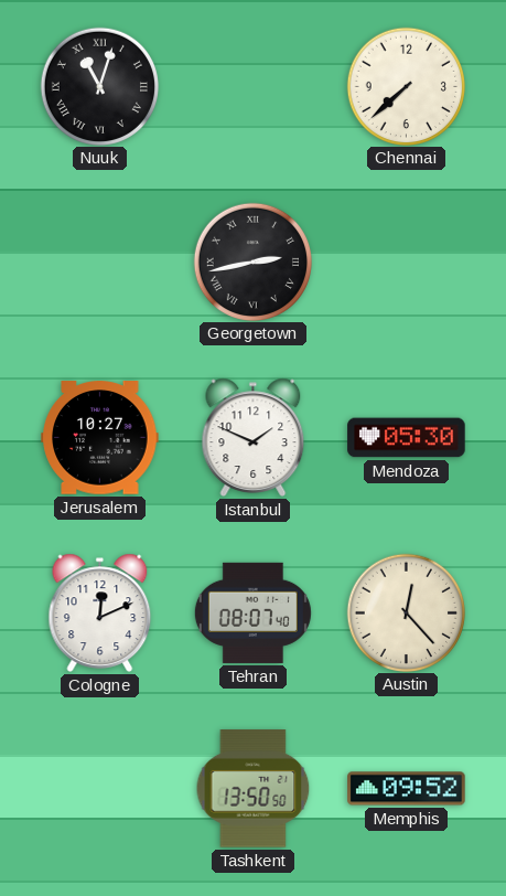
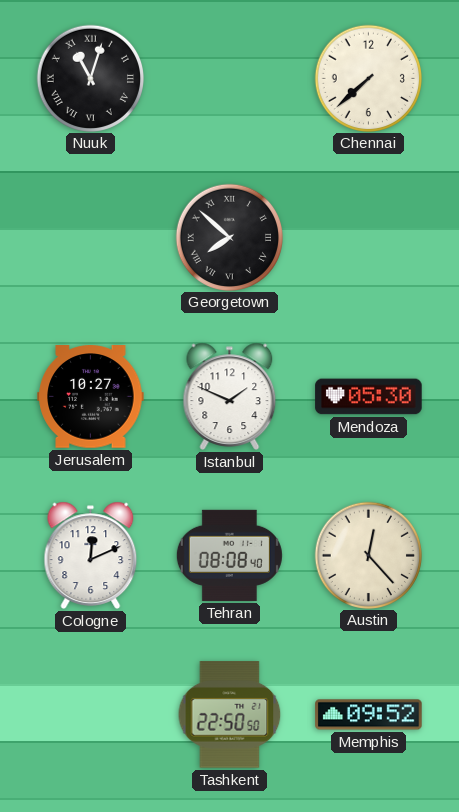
Georgetown: 2:43 -> 7:52
Tehran: 08:07 -> 08:08
Tashkent: 13:50 -> 22:50
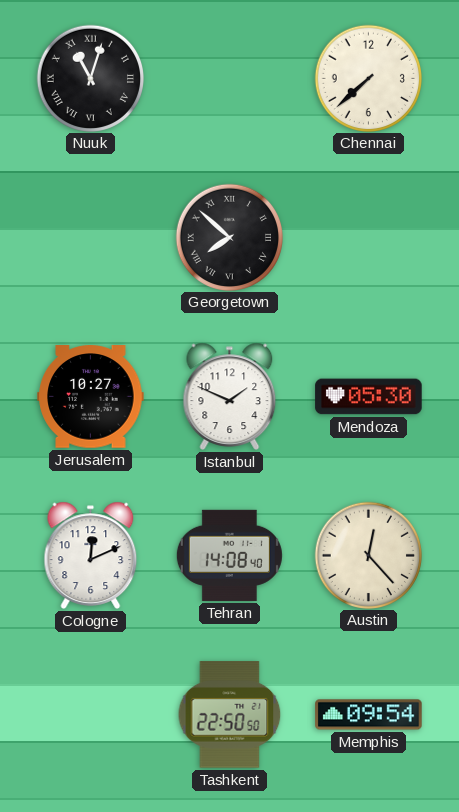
Tehran: 08:08 -> 14:08
Memphis: 09:52 -> 09:54
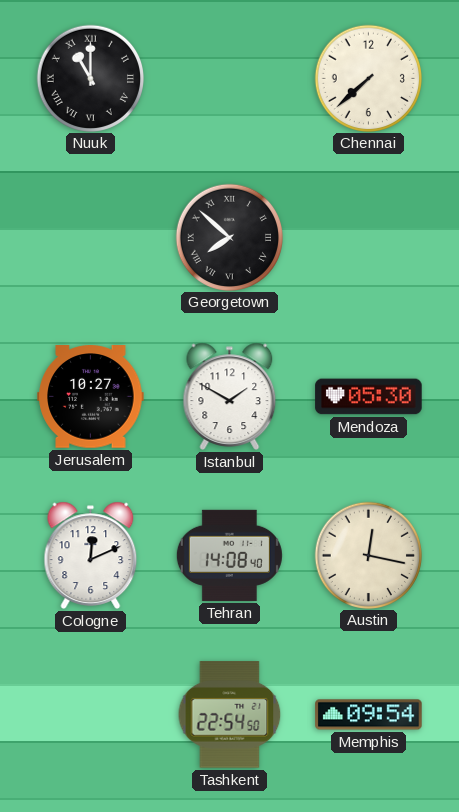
Nuuk: 11:03 -> 11:00
Istanbul: 1:49 -> 1:50
Austin: 12:23 -> 12:17
Tashkent: 22:50 -> 22:54
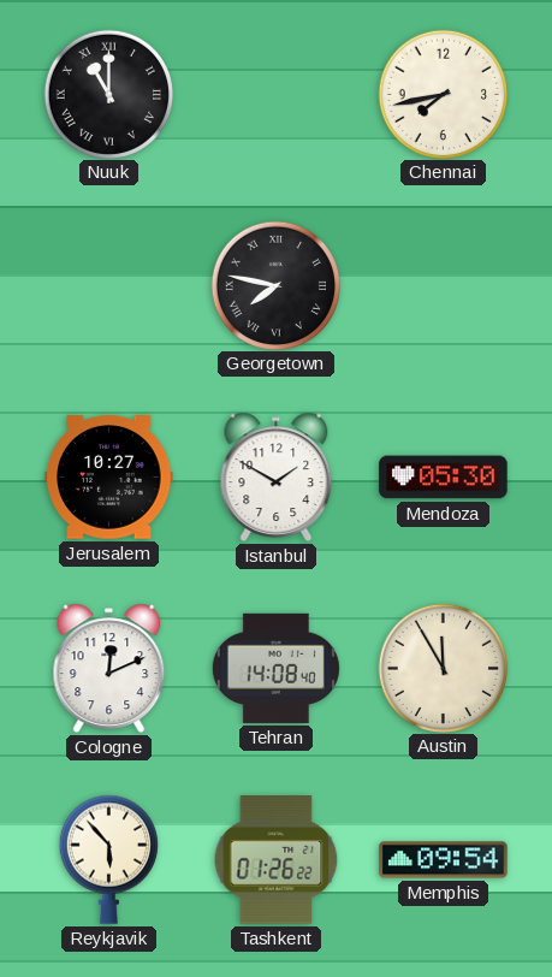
Chennai: 7:38 -> 7:43
Georgetown: 7:52 -> 7:47
Austin: 12:17 -> 11:55
Reykjavik: none -> 5:53
Tashkent: 22:54 -> 01:26
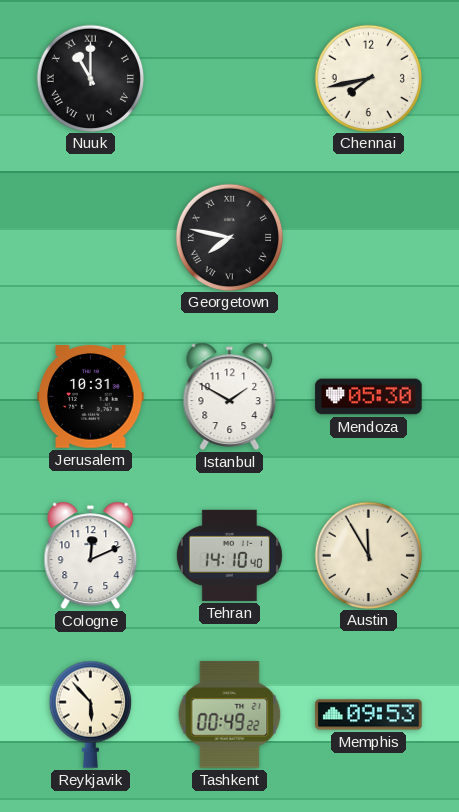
Jerusalem: 10:27 -> 10:31
Tehran: 14:08 -> 14:10
Tashkent: 01:26 -> 00:49
Memphis: 09:54 -> 09:53
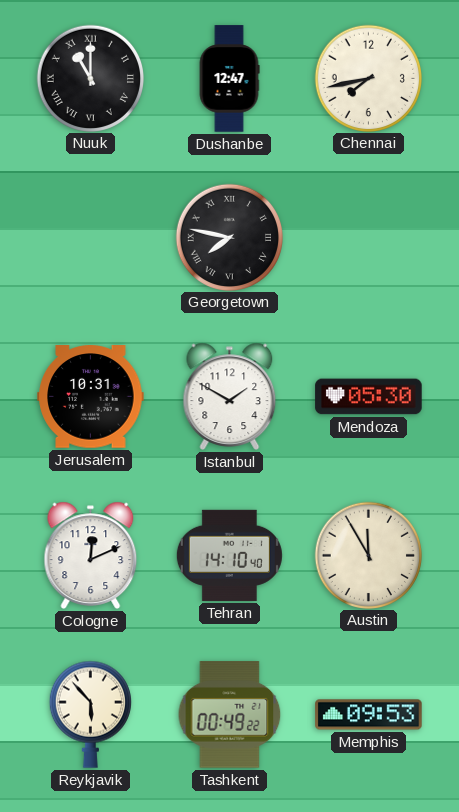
Dushanbe: none -> 12:47
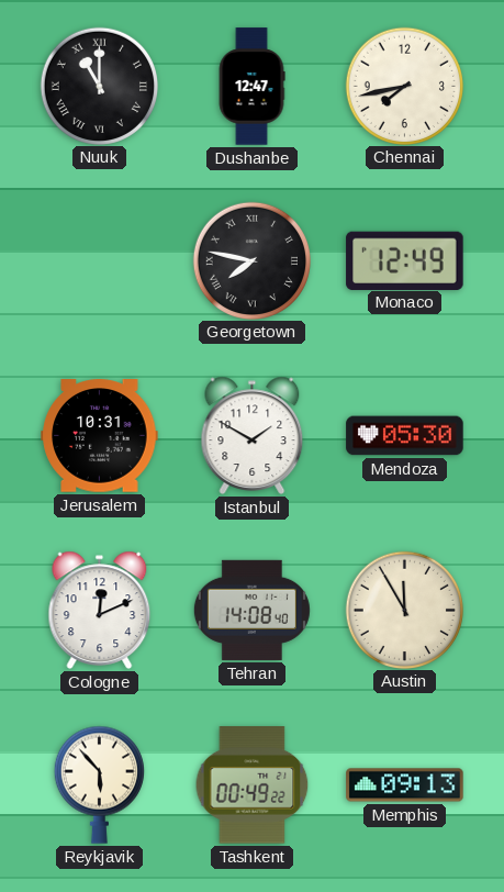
Monaco: none -> 12:49
Tehran: 14:10 -> 14:08
Memphis: 09:53 -> 09:13
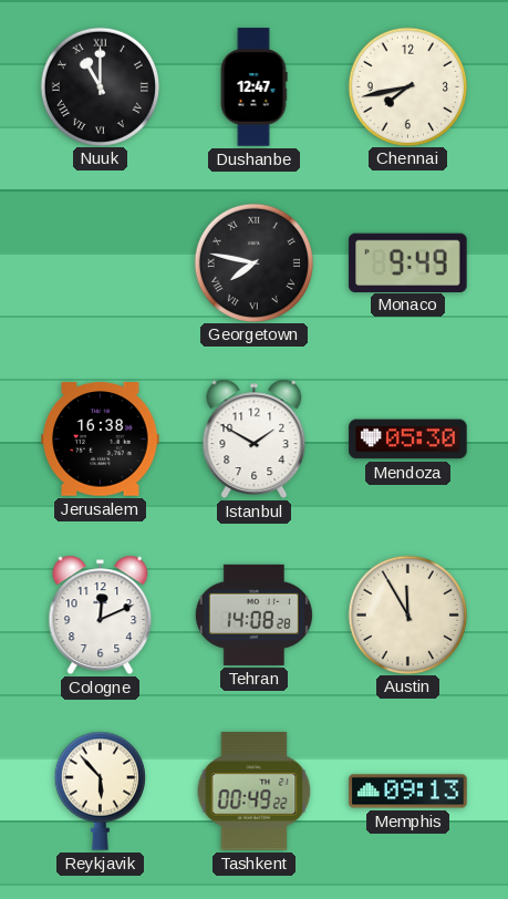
Monaco: 12:49 -> 9:49
Jerusalem: 10:31 -> 16:38
Tehran: 14:08:40 -> 14:08:28
